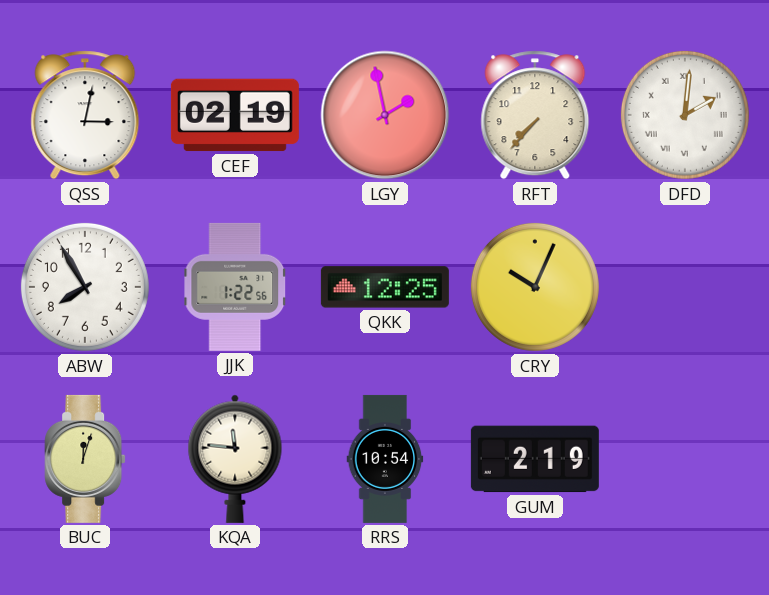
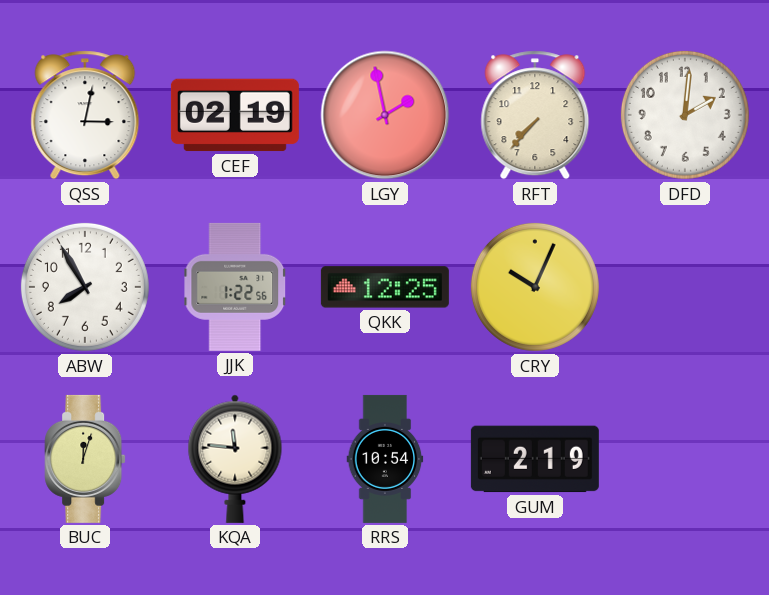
DFD numerals: Roman -> Arabic
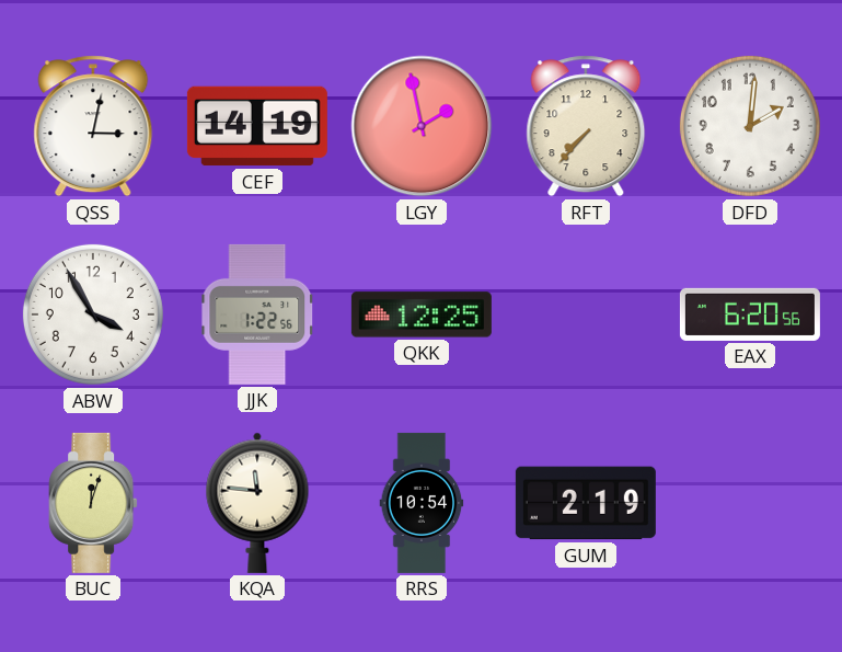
CEF: 02:19 -> 14:19
ABW: 7:55 -> 3:55
CRY: 10:04 -> none
EAX: none -> 6:20
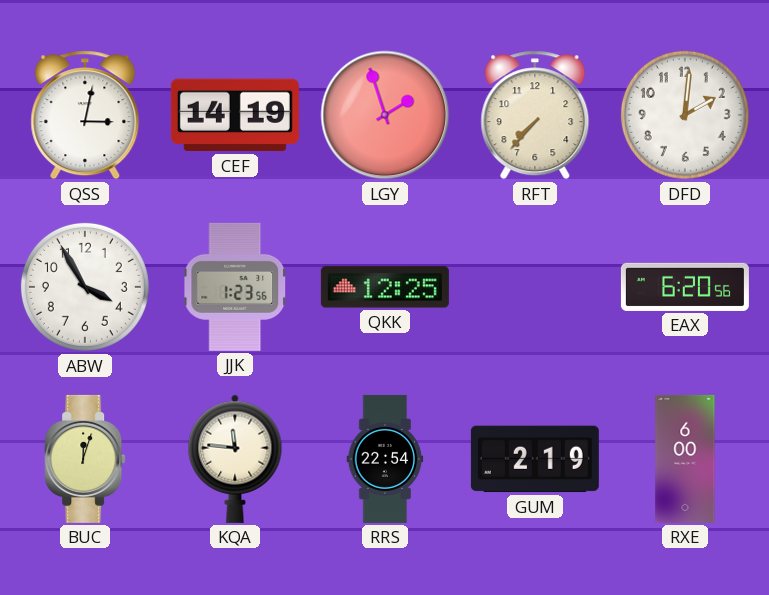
LGY: 1:58 -> 1:57
JJK: 1:22 -> 1:23
RRS: 10:54 -> 22:54
RXE: none -> 6:00
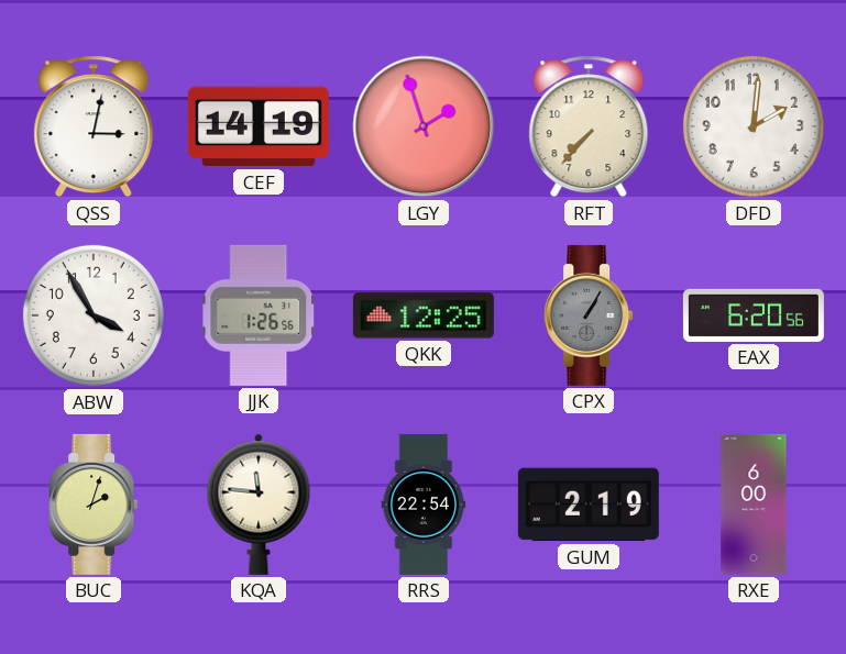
JJK: 1:23 -> 1:26
CPX: none -> 1:05
BUC: 12:03 -> 2:03
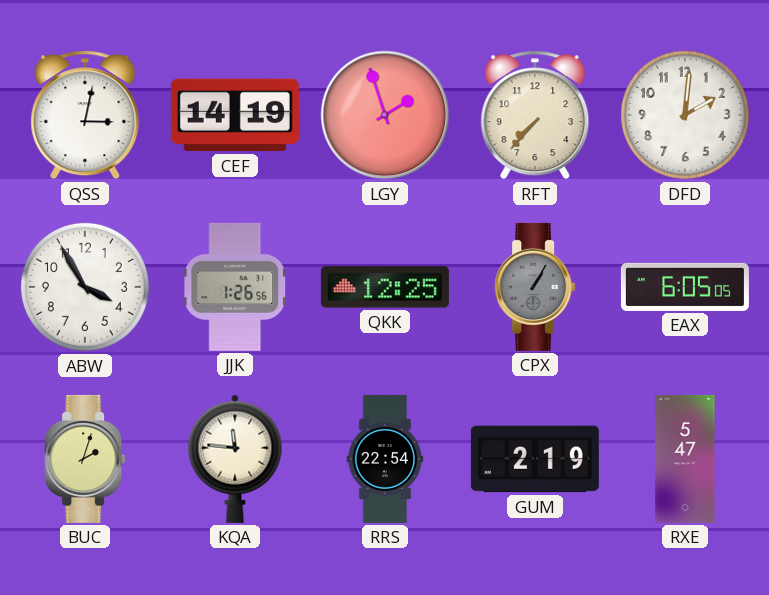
EAX: 6:20 -> 6:05
RXE: 6:00 -> 5:47
